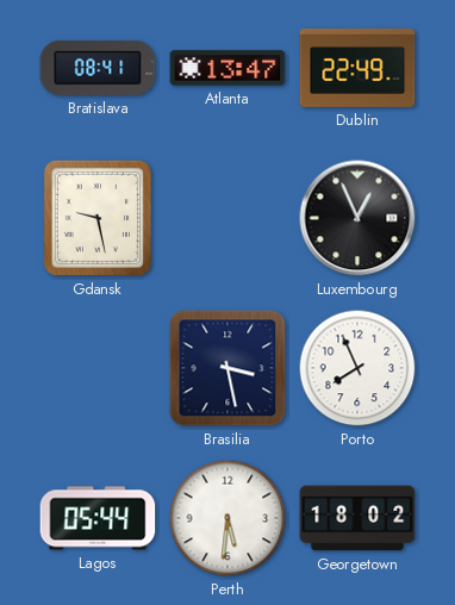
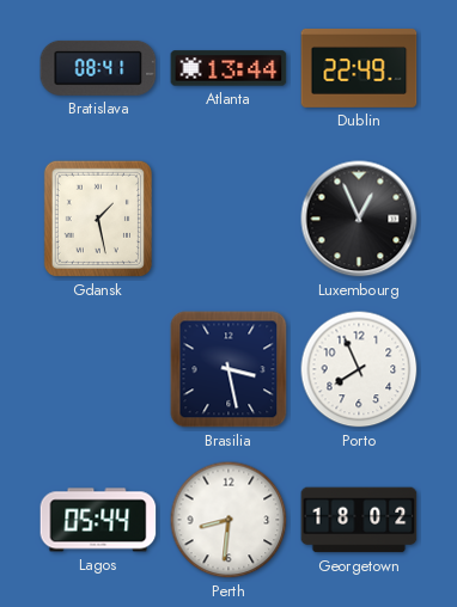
Atlanta: 13:47 -> 13:44
Gdansk: 9:28 -> 1:28
Perth: 5:31 -> 8:31
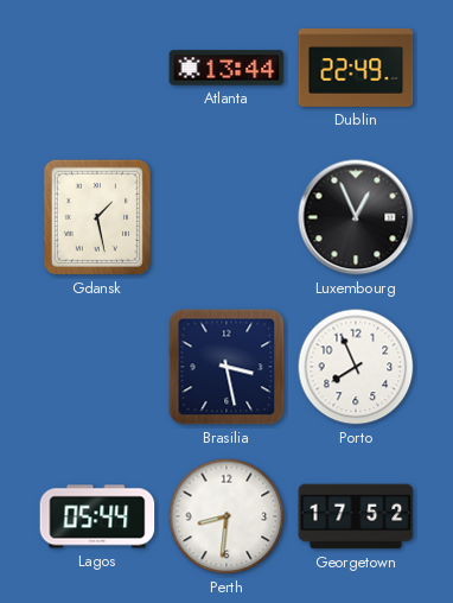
Bratislava: 08:41 -> none
Georgetown: 18:02 -> 17:52
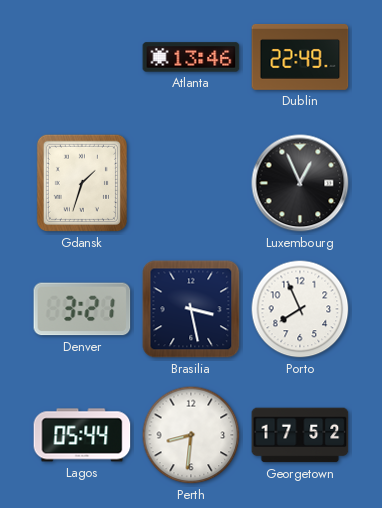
Atlanta: 13:44 -> 13:46
Gdansk: 1:28 -> 1:33
Denver: none -> 3:21
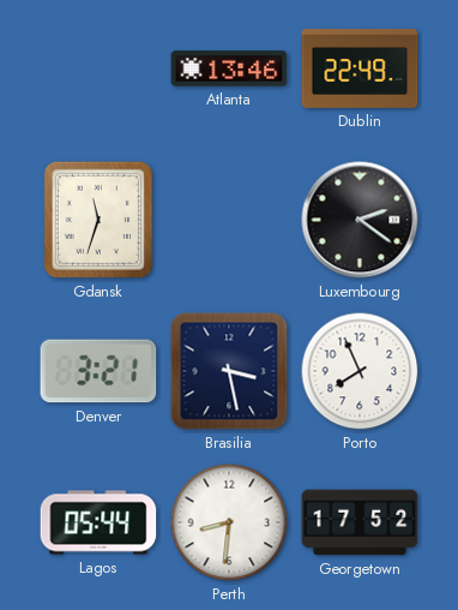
Gdansk: 1:33 -> 11:33
Luxembourg: 12:56 -> 2:21
